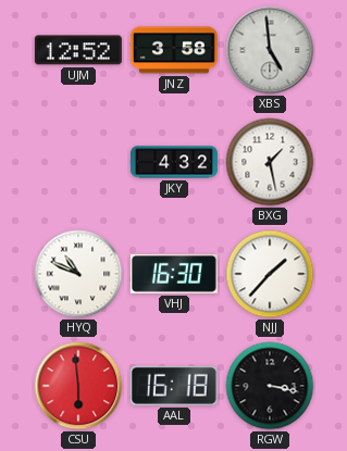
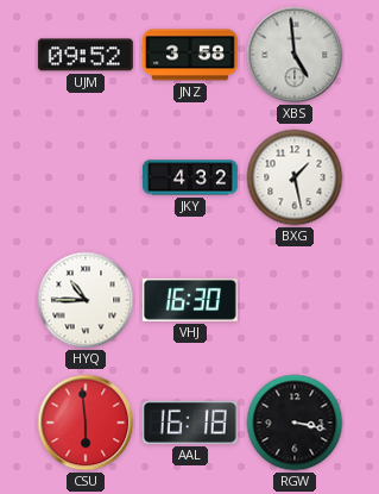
UJM: 12:52 -> 09:52
HYQ: 10:49 -> 10:45
NJJ: 1:37 -> none
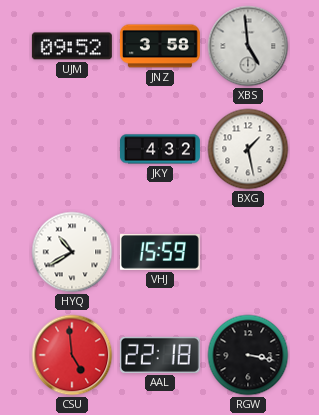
HYQ: 10:45 -> 10:40
VHJ: 16:30 -> 15:59
CSU: 5:59 -> 4:59
AAL: 16:18 -> 22:18
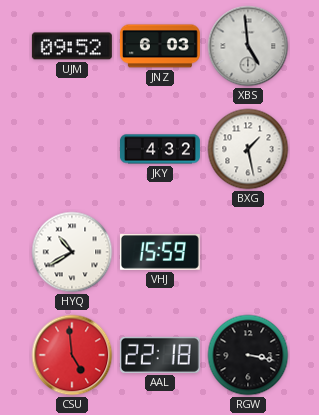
JNZ: 3:58 -> 6:03
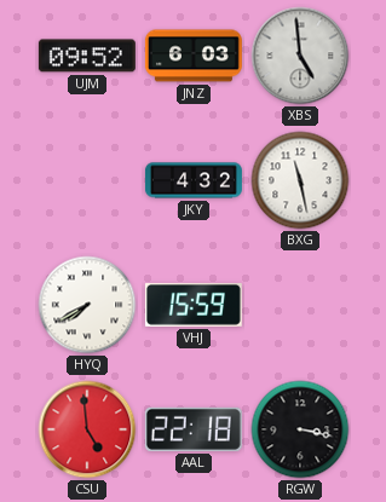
BXG: 1:28 -> 11:28
HYQ: 10:40 -> 7:40
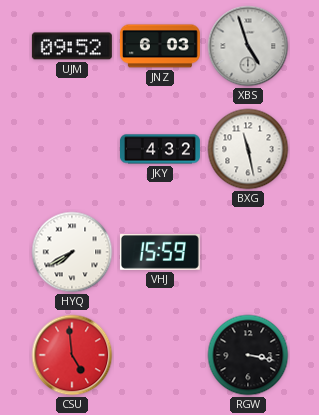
XBS: 4:59 -> 4:57
AAL: 22:18 -> none
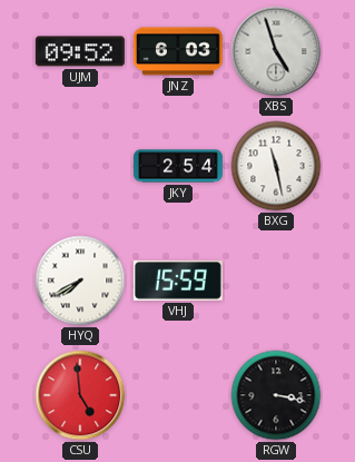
JKY: 4:32 -> 2:54
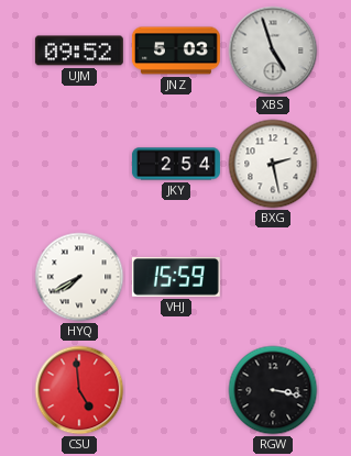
JNZ: 6:03 -> 5:03
BXG: 11:28 -> 2:28
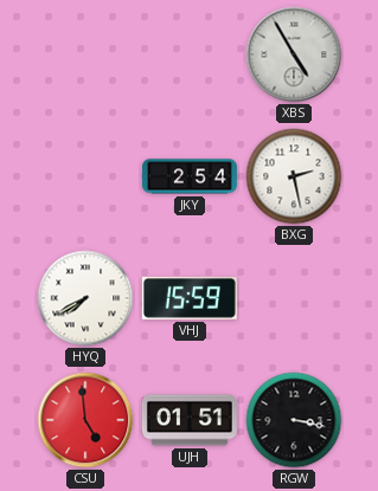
UJM: 09:52 -> none
JNZ: 5:03 -> none
XBS: 4:57 -> 4:55
UJH: none -> 01:51
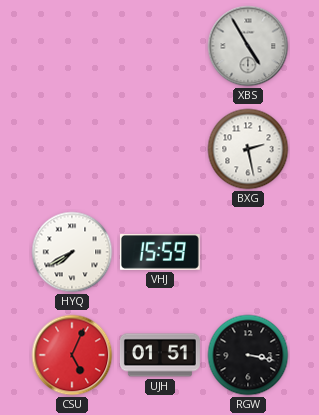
JKY: 2:54 -> none
CSU: 4:59 -> 5:04
